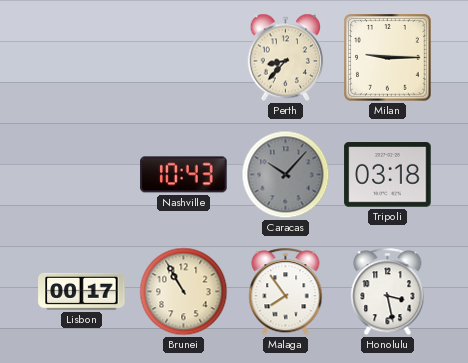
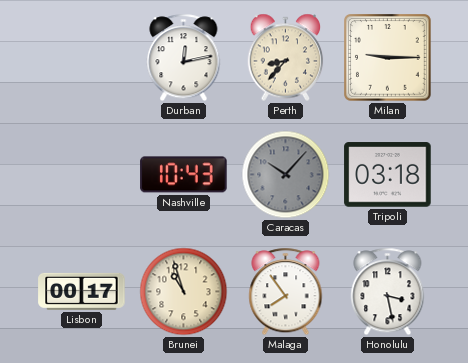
Durban: none -> 12:13
Brunei: 10:55 -> 10:57
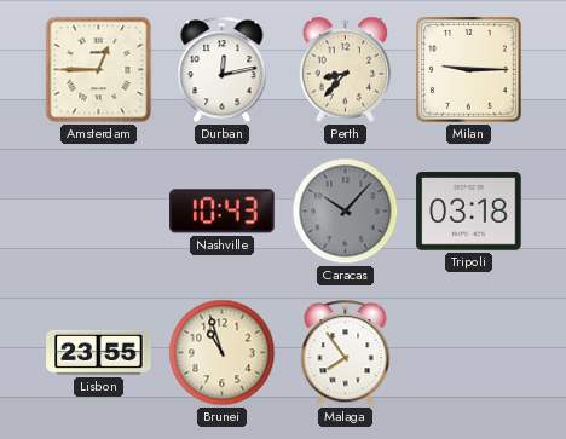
Amsterdam: none -> 12:45
Lisbon: 00:17 -> 23:55
Honolulu: 3:28 -> none
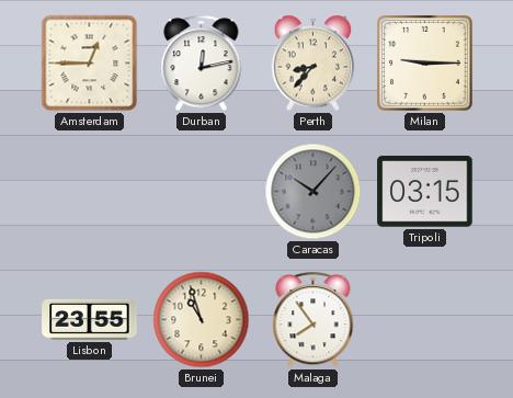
Nashville: 10:43 -> none
Tripoli: 03:18 -> 03:15
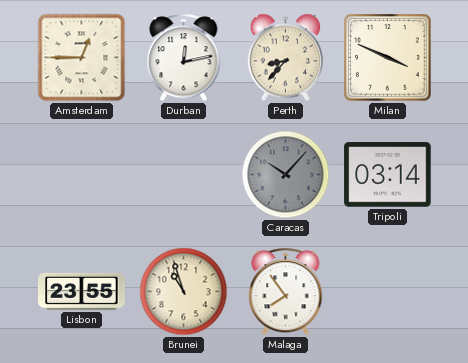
Milan: 9:15 -> 3:49
Tripoli: 03:15 -> 03:14
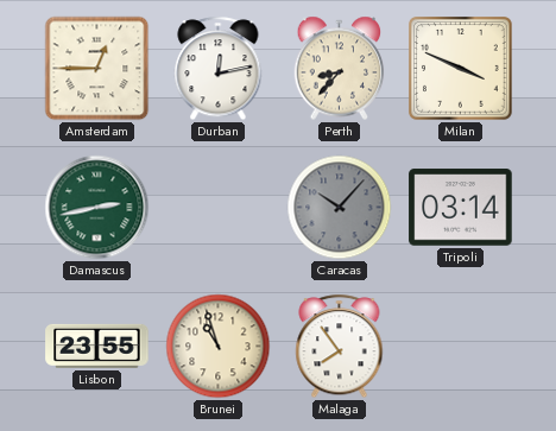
Damascus: none -> 2:43
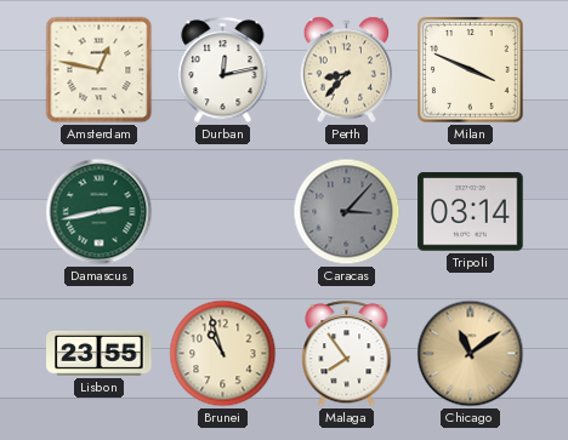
Amsterdam: 12:45 -> 12:47
Caracas: 10:07 -> 3:07
Chicago: none -> 11:09
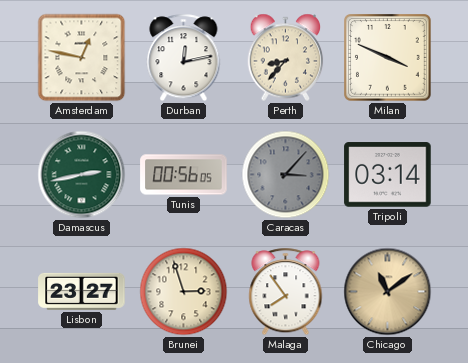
Tunis: none -> 00:56
Lisbon: 23:55 -> 23:27
Brunei: 10:57 -> 2:57
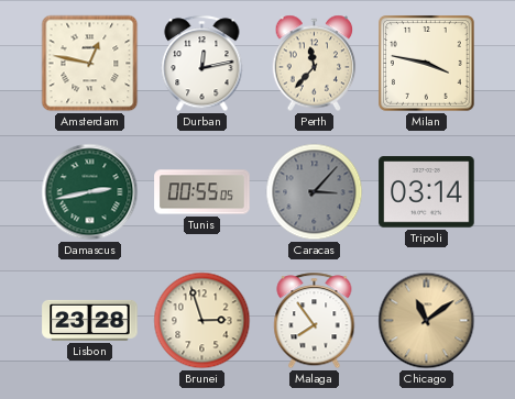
Perth: 8:37 -> 11:37
Milan: 3:49 -> 3:47
Tunis: 00:56 -> 00:55
Lisbon: 23:27 -> 23:28
